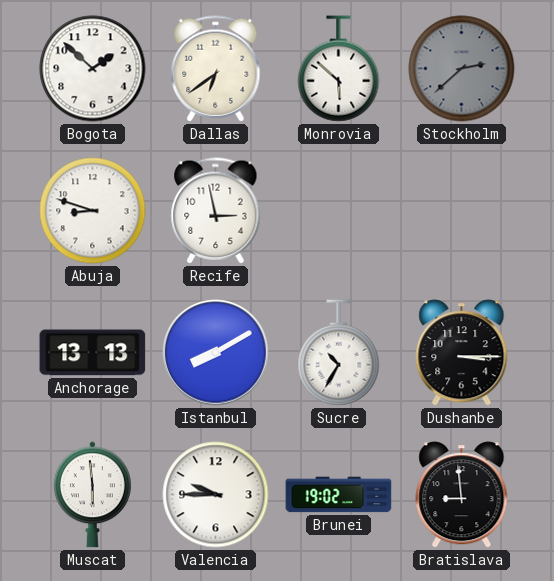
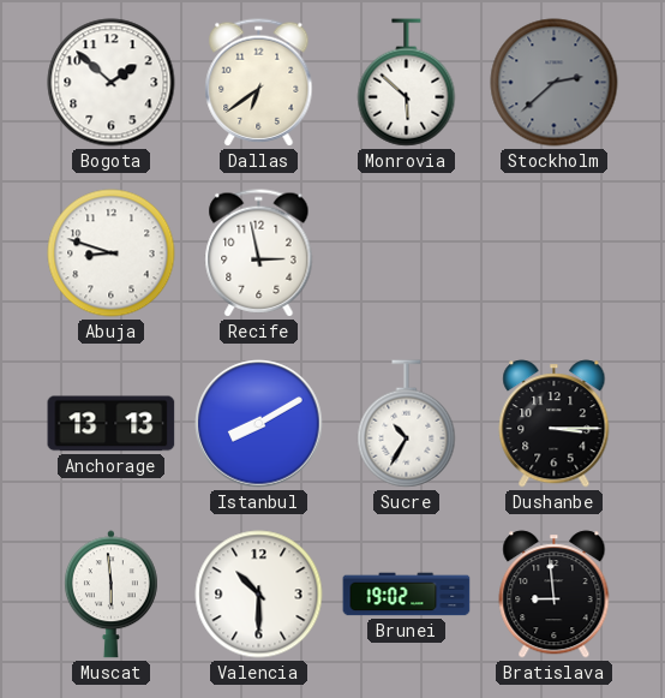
Valencia: 9:45 -> 10:30
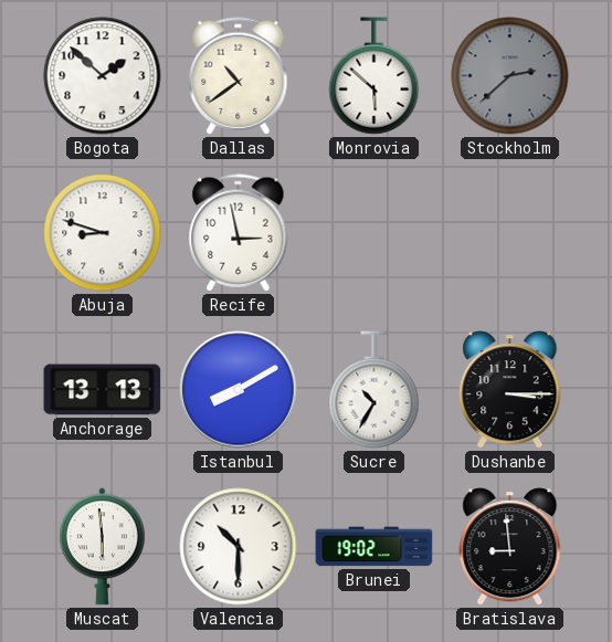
Dallas: 6:39 -> 10:39
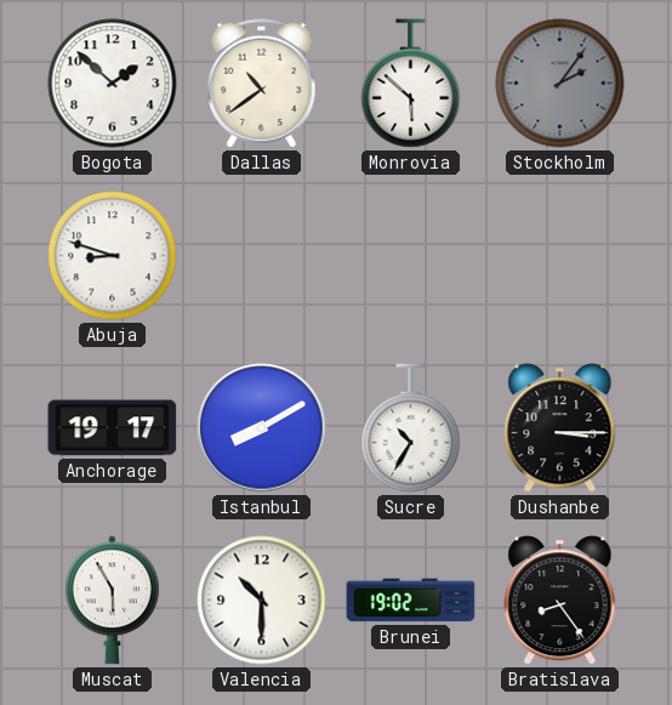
Stockholm: 2:38 -> 2:06
Recife: 2:58 -> none
Anchorage: 13:13 -> 19:17
Muscat: 5:59 -> 5:55
Bratislava: 8:59 -> 8:24
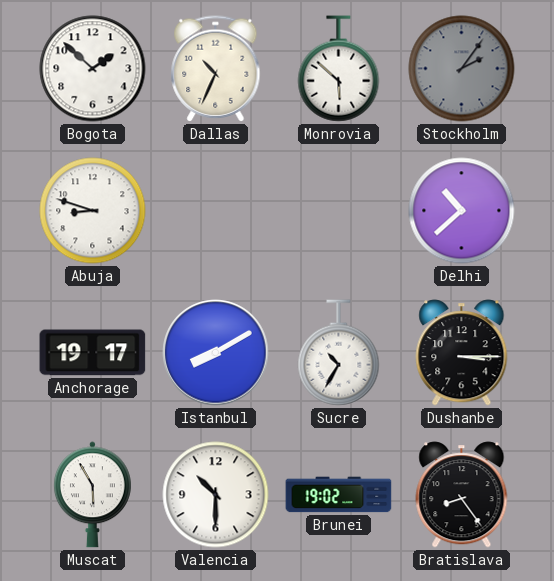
Dallas: 10:39 -> 10:34
Delhi: none -> 10:38
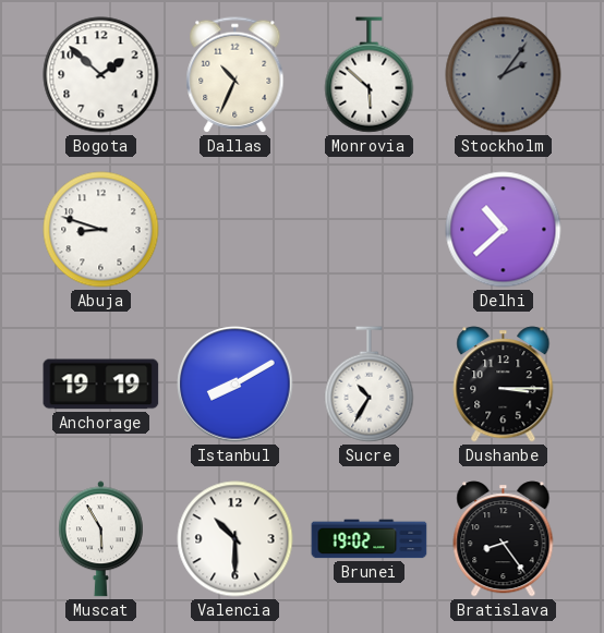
Anchorage: 19:17 -> 19:19
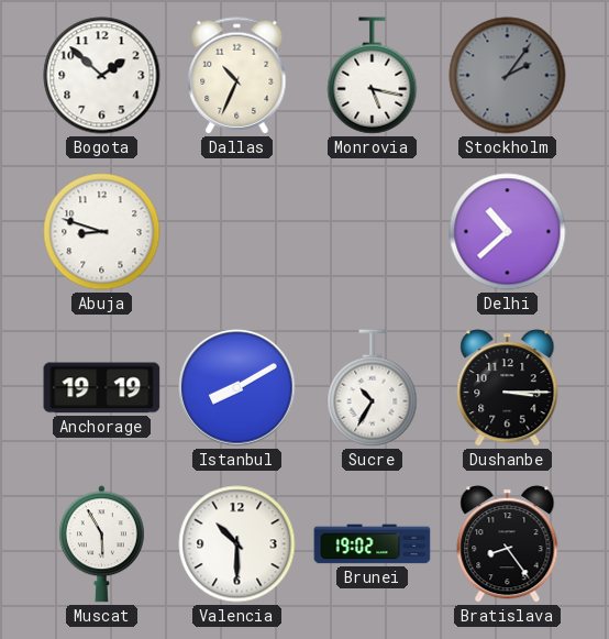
Monrovia: 5:52 -> 5:17
